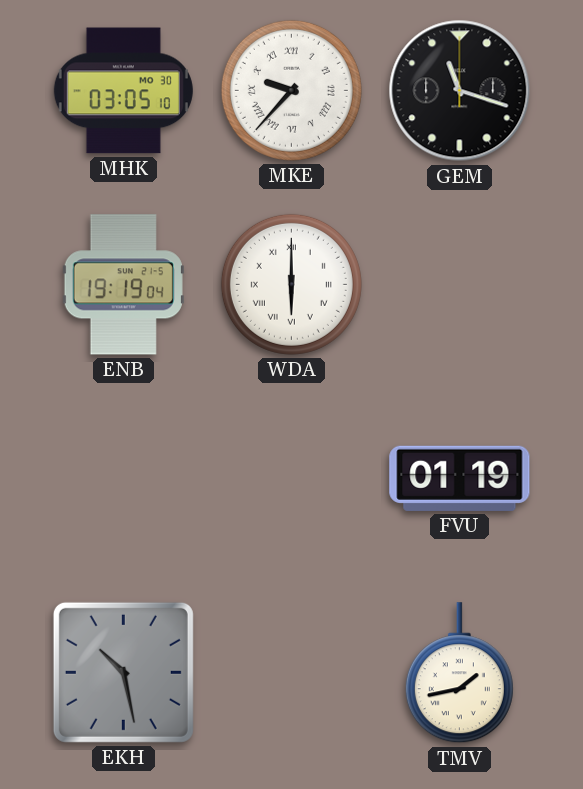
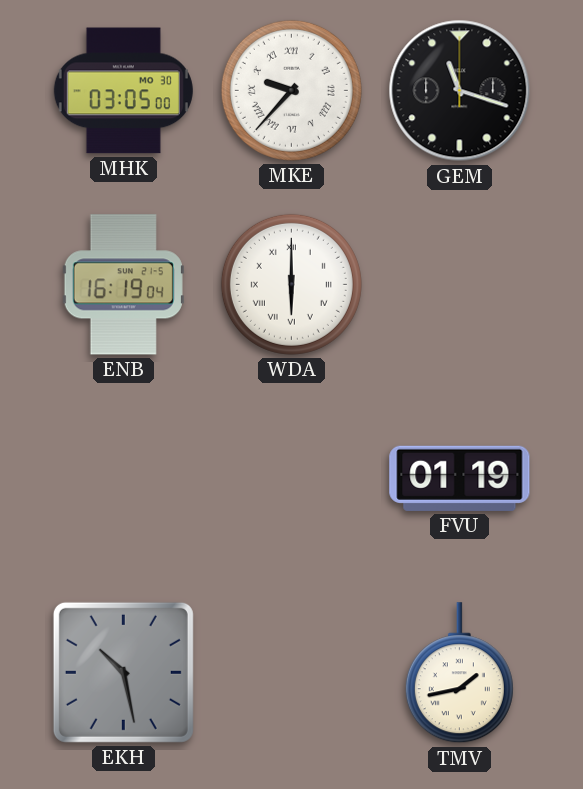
MHK: 03:05:10 -> 03:05:00
ENB: 19:19 -> 16:19
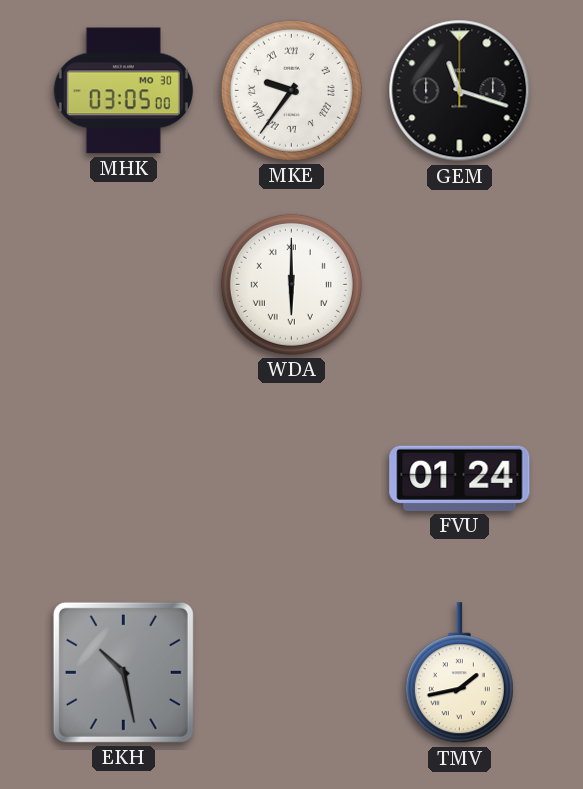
MKE: 9:37 -> 9:36
ENB: 16:19 -> none
FVU: 01:19 -> 01:24
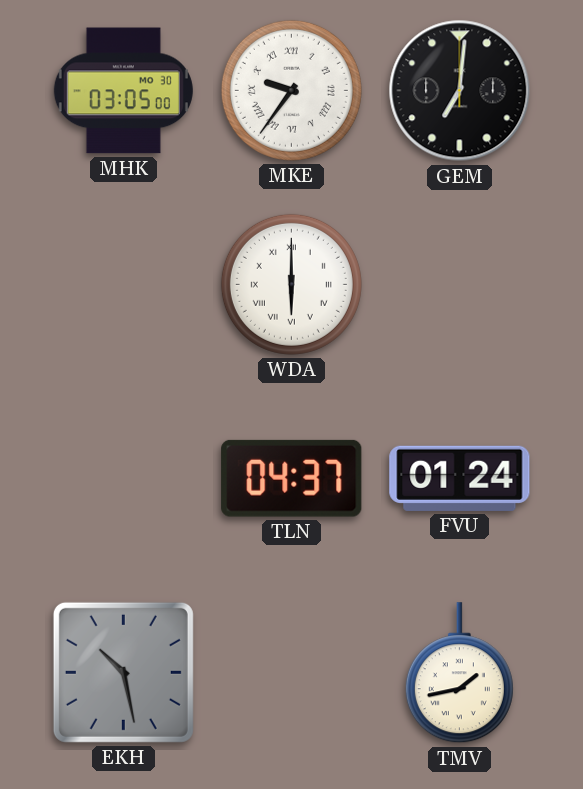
GEM: 11:18 -> 7:01
TLN: none -> 04:37
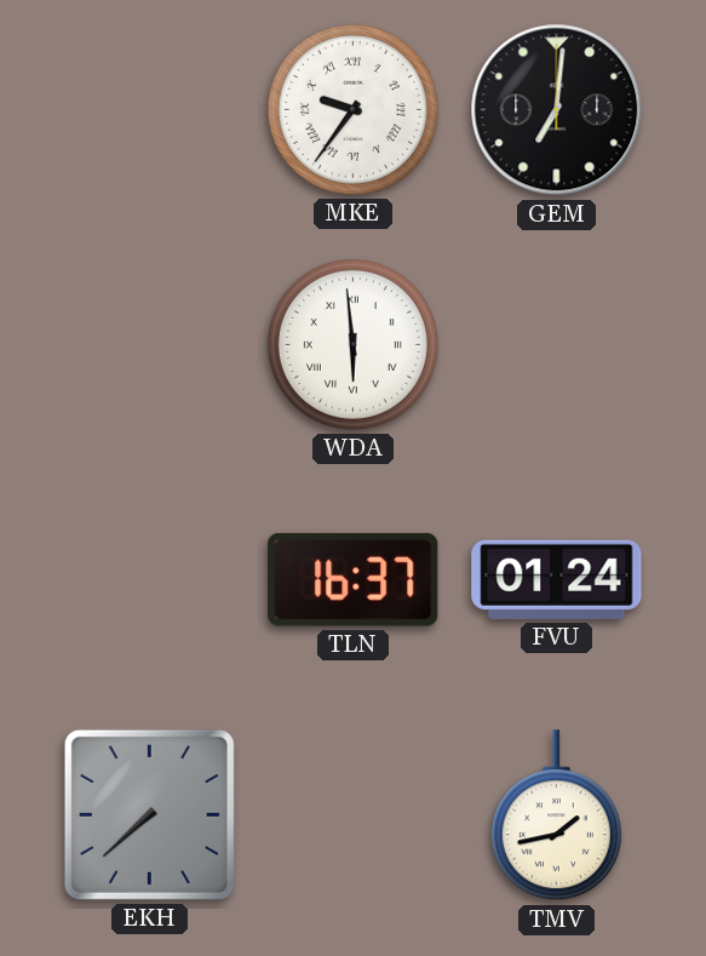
MHK: 03:05 -> none
WDA: 6:00 -> 5:59
TLN: 04:37 -> 16:37
EKH: 10:28 -> 7:38
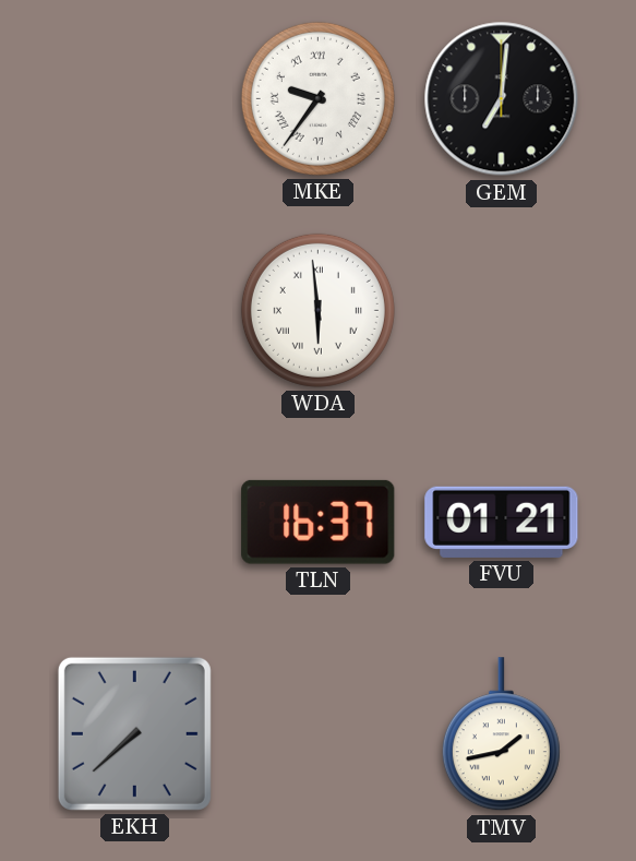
FVU: 01:24 -> 01:21
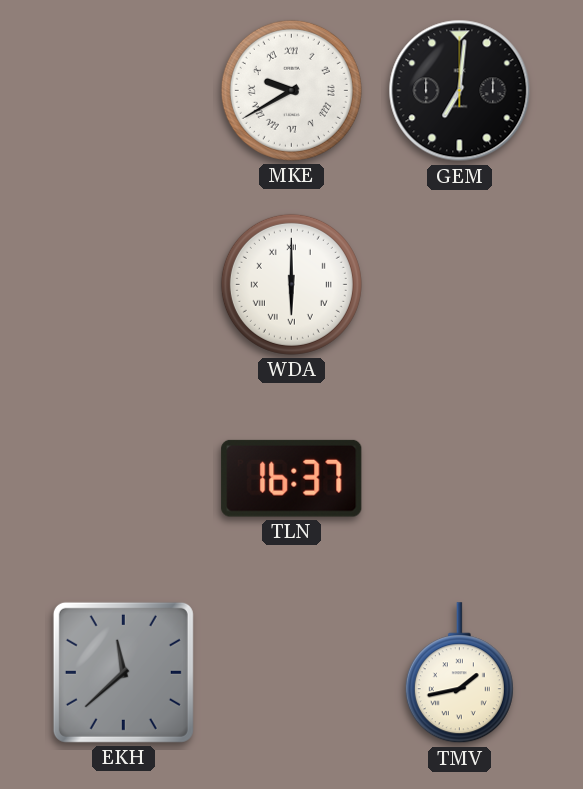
MKE: 9:36 -> 9:40
WDA: 5:59 -> 6:00
FVU: 01:21 -> none
EKH: 7:38 -> 11:38
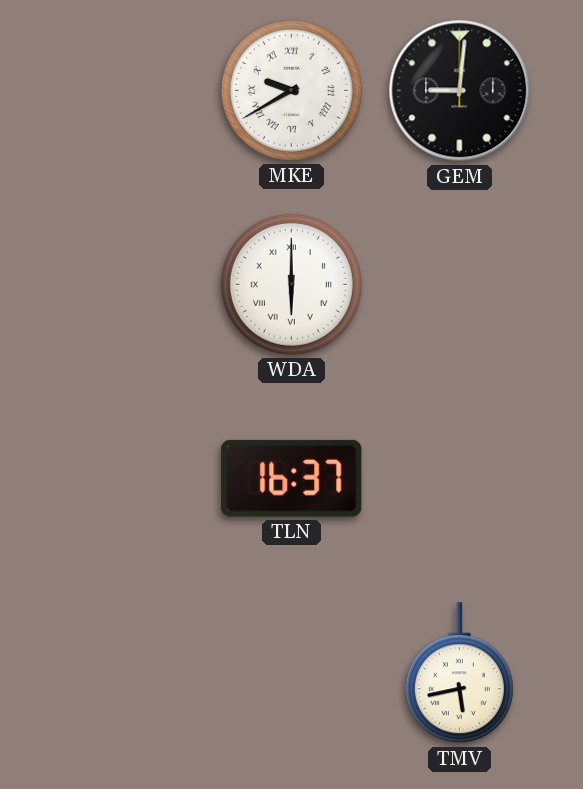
GEM: 7:01 -> 9:01
EKH: 11:38 -> none
TMV: 1:43 -> 5:43
